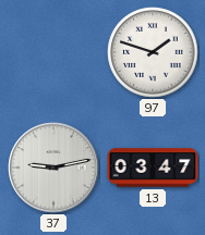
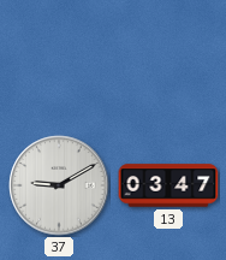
97: 1:48 -> none
37: 9:13 -> 9:10
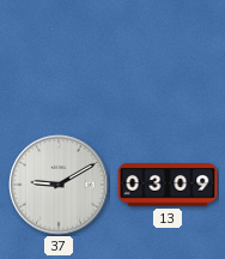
13: 03:47 -> 03:09
